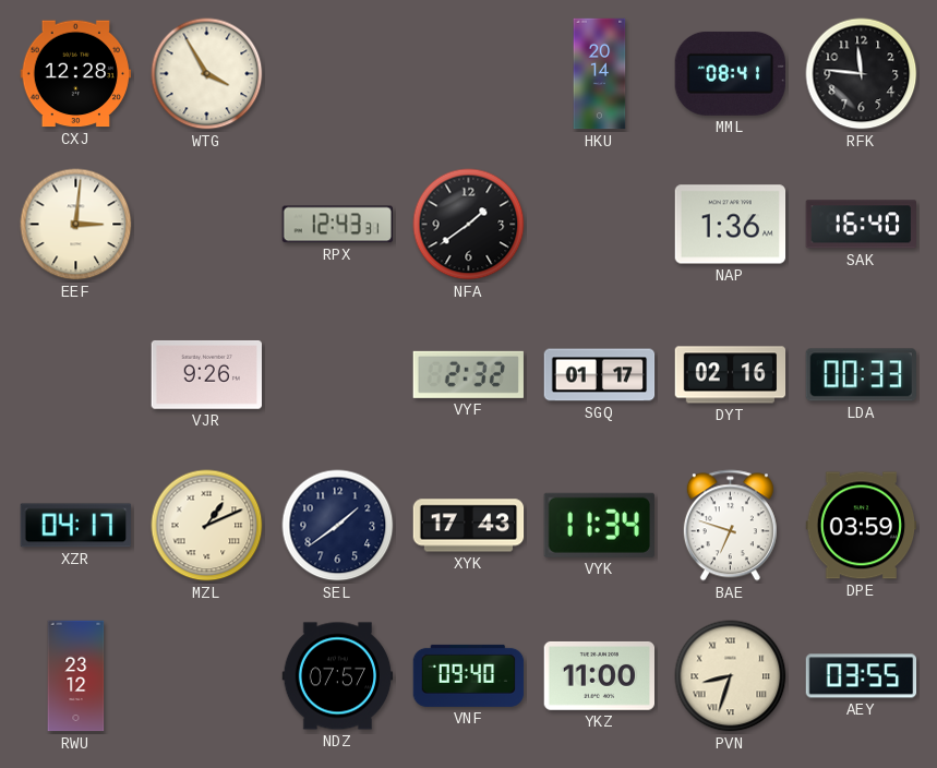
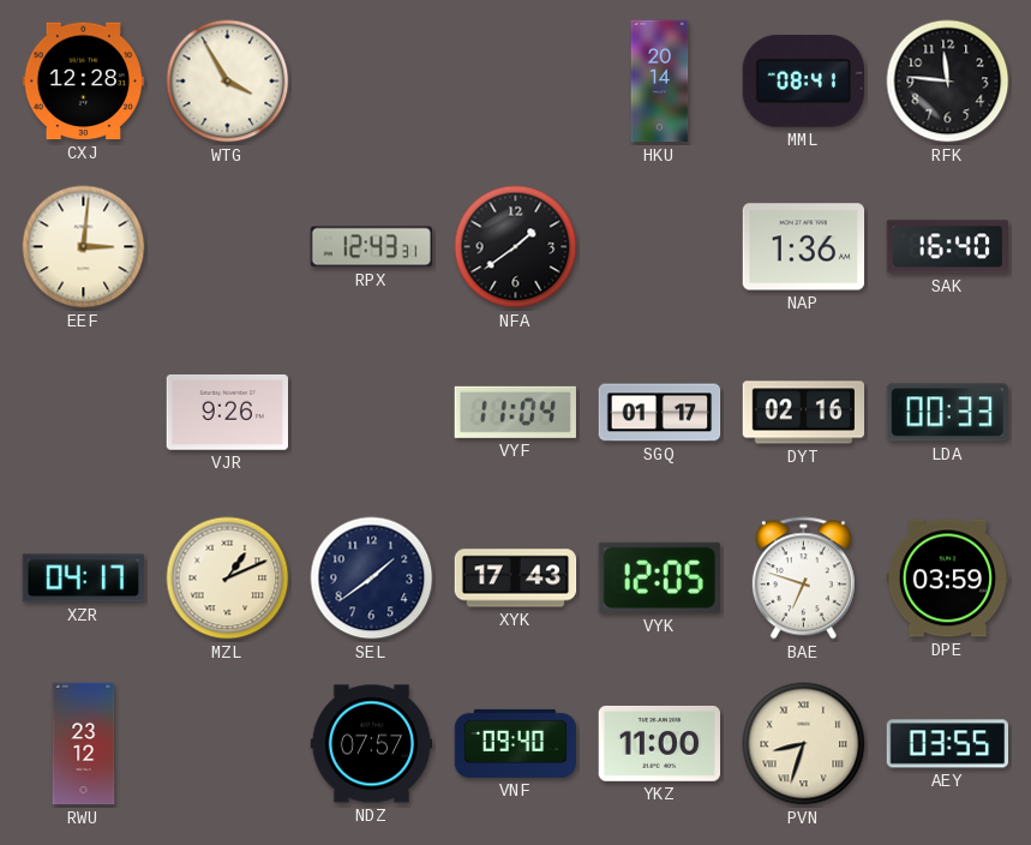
VYF: 2:32 -> 11:04
VYK: 11:34 -> 12:05
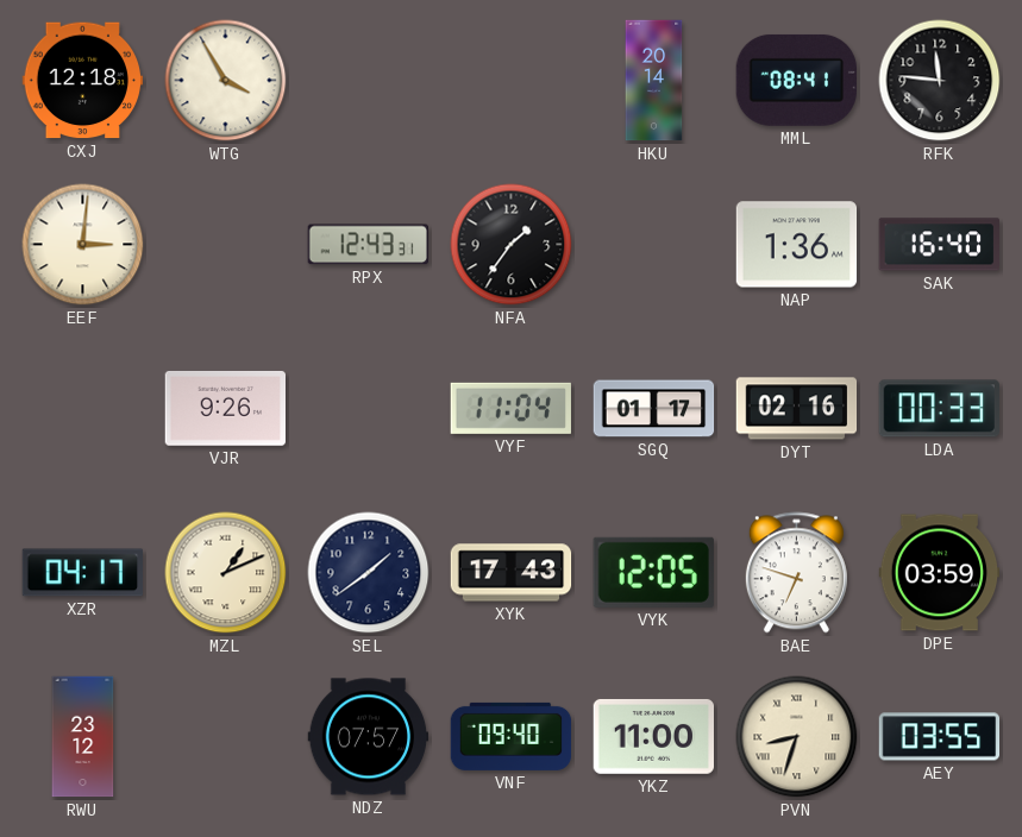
CXJ: 12:28 -> 12:18
NFA: 1:39 -> 1:36
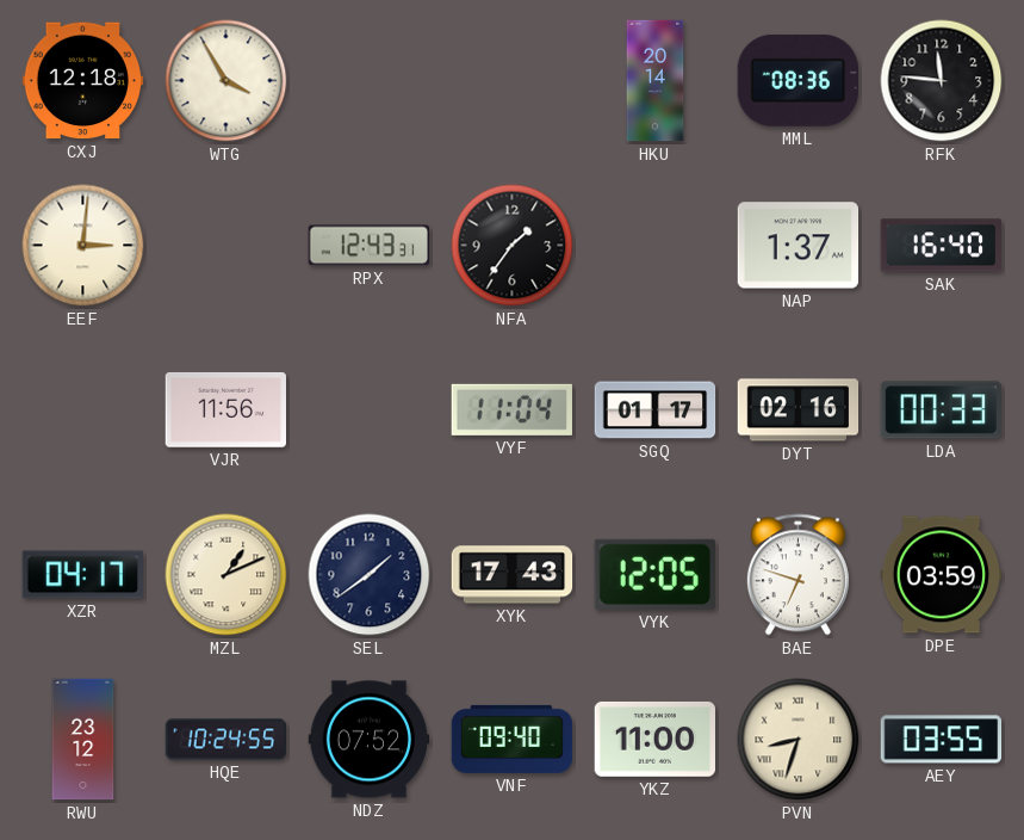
MML: 08:41 -> 08:36
NAP: 1:36 -> 1:37
VJR: 9:26 -> 11:56
HQE: none -> 10:24
NDZ: 07:57 -> 07:52
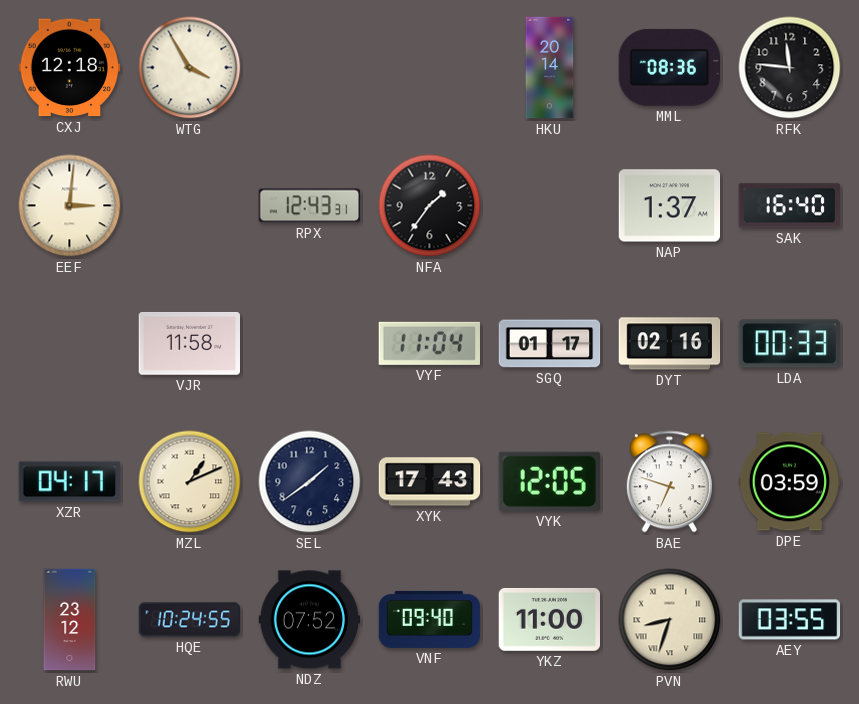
VJR: 11:56 -> 11:58
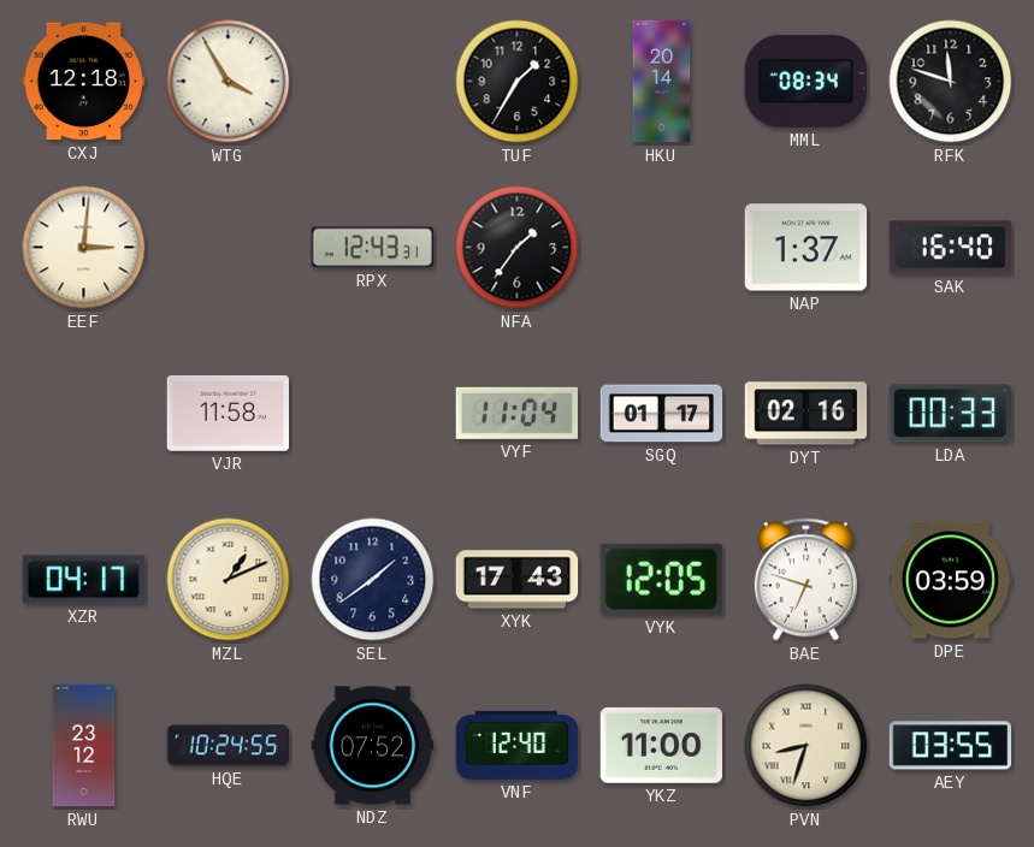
TUF: none -> 1:35
MML: 08:36 -> 08:34
RFK: 11:46 -> 11:48
VNF: 09:40 -> 12:40
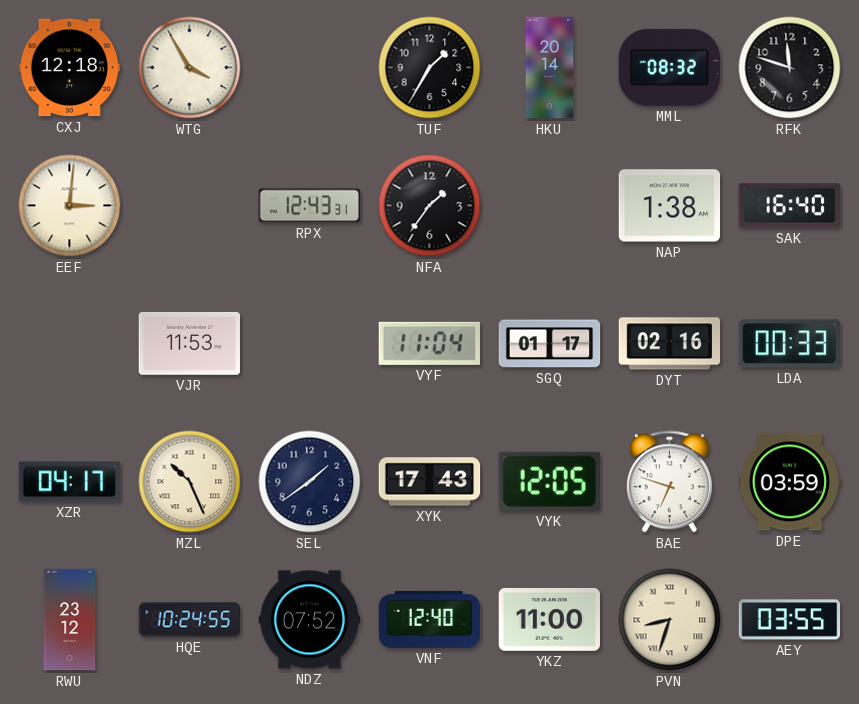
MML: 08:34 -> 08:32
NAP: 1:37 -> 1:38
VJR: 11:58 -> 11:53
MZL: 1:11 -> 10:26
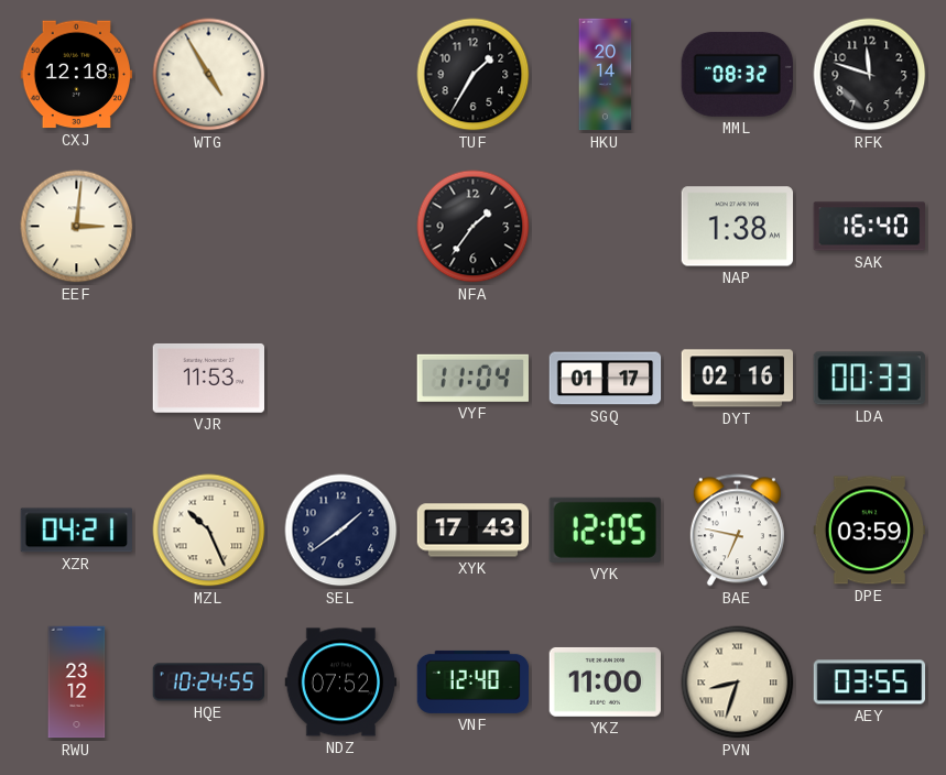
WTG: 3:55 -> 4:55
RPX: 12:43 -> none
XZR: 04:17 -> 04:21
BAE: 6:48 -> 6:47
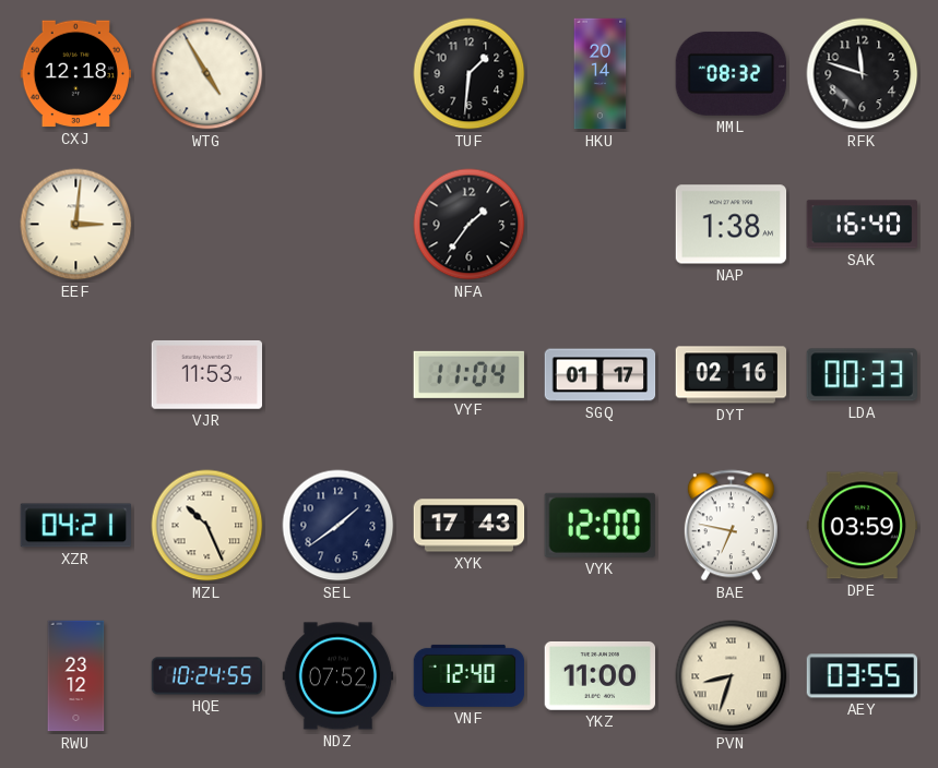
TUF: 1:35 -> 1:31
VYK: 12:05 -> 12:00
